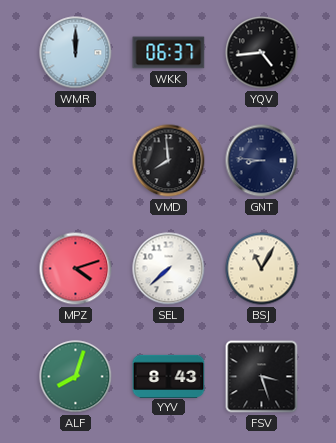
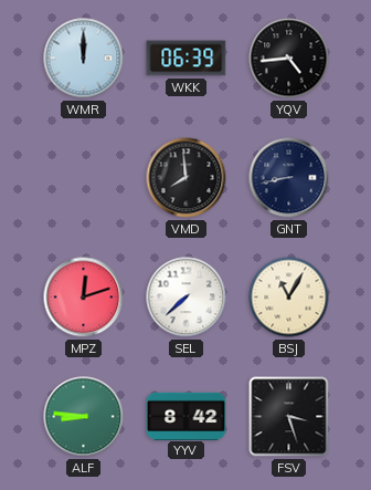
WKK: 06:37 -> 06:39
GNT: 8:46 -> 8:43
MPZ: 4:12 -> 12:12
ALF: 8:03 -> 8:46
YYV: 8:43 -> 8:42
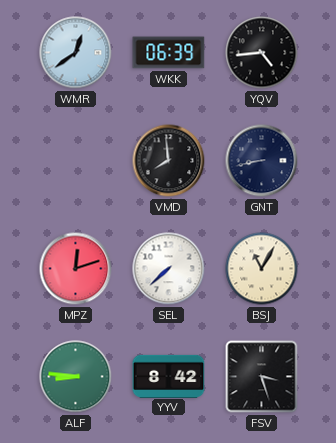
WMR: 12:00 -> 12:39
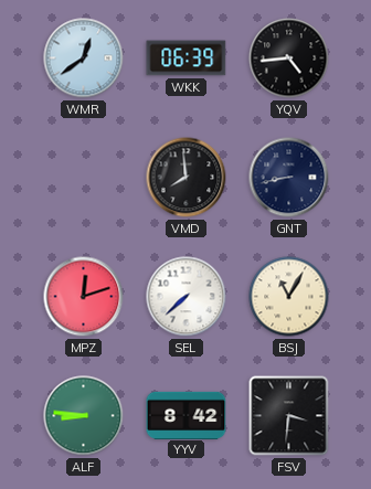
FSV: 3:27 -> 3:31
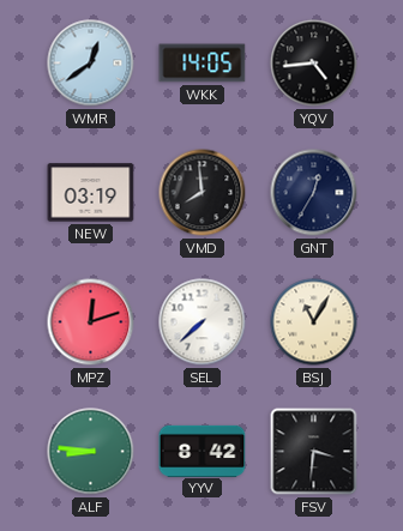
WKK: 06:39 -> 14:05
NEW: none -> 03:19
GNT: 8:43 -> 12:35
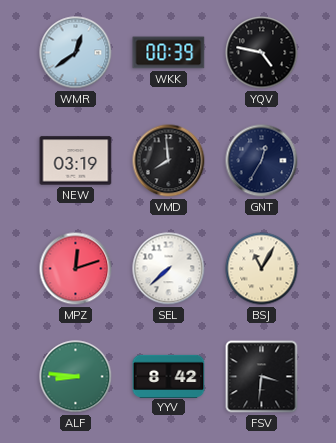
WKK: 14:05 -> 00:39
YQV: 4:44 -> 4:47
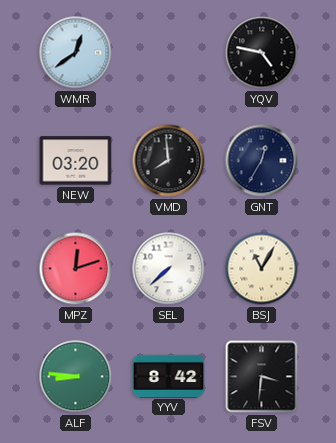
WKK: 00:39 -> none
NEW: 03:19 -> 03:20
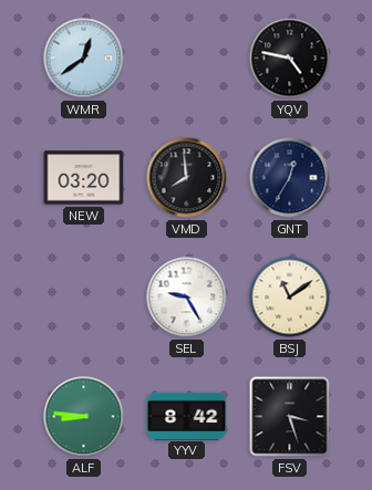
MPZ: 12:12 -> none
SEL: 7:38 -> 9:25
BSJ: 11:05 -> 11:09
FSV: 3:31 -> 3:27
